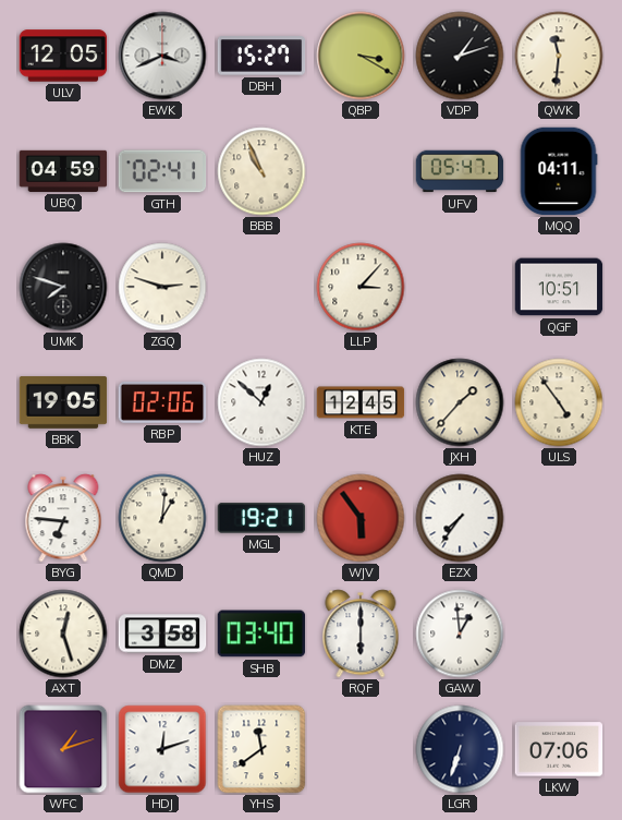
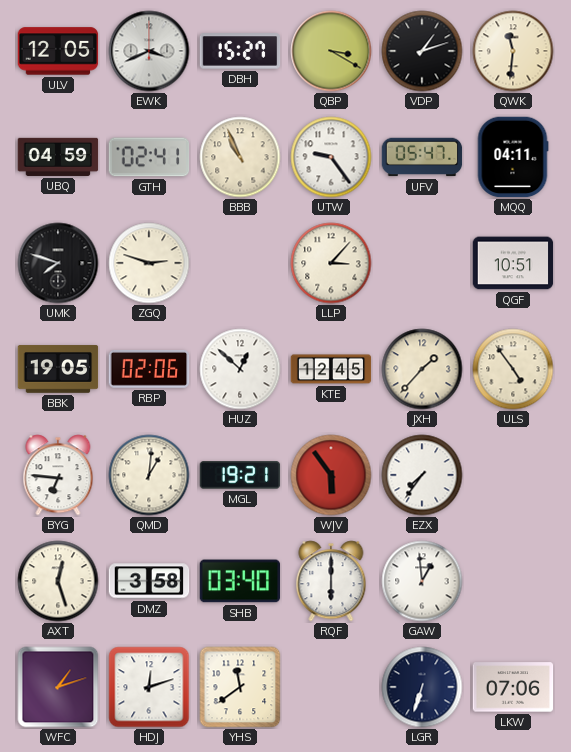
UTW: none -> 9:24
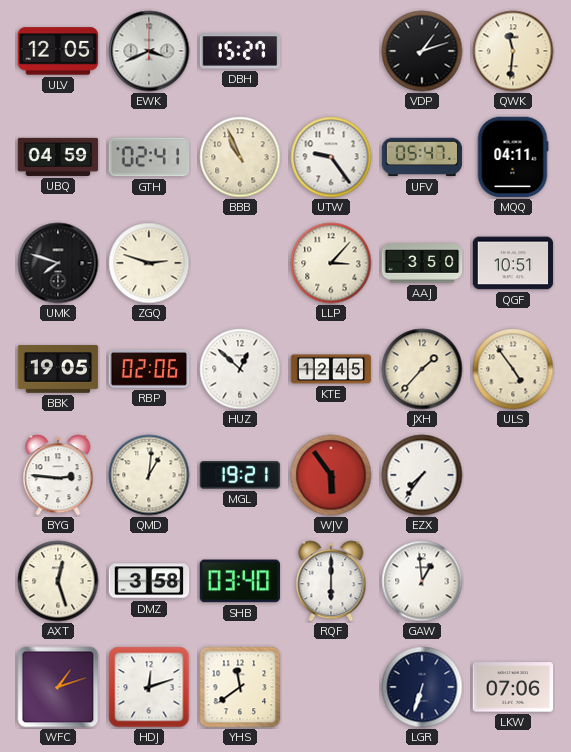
QBP: 3:20 -> none
AAJ: none -> 3:50
BYG: 6:46 -> 2:46
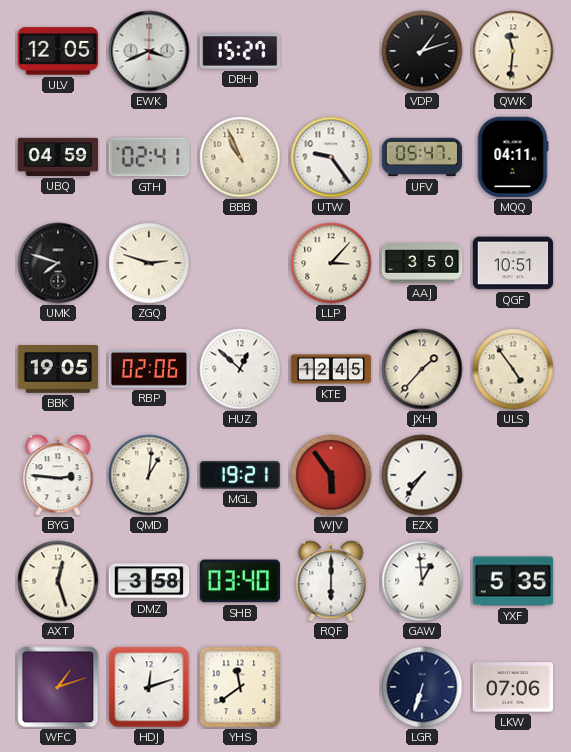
YXF: none -> 5:35
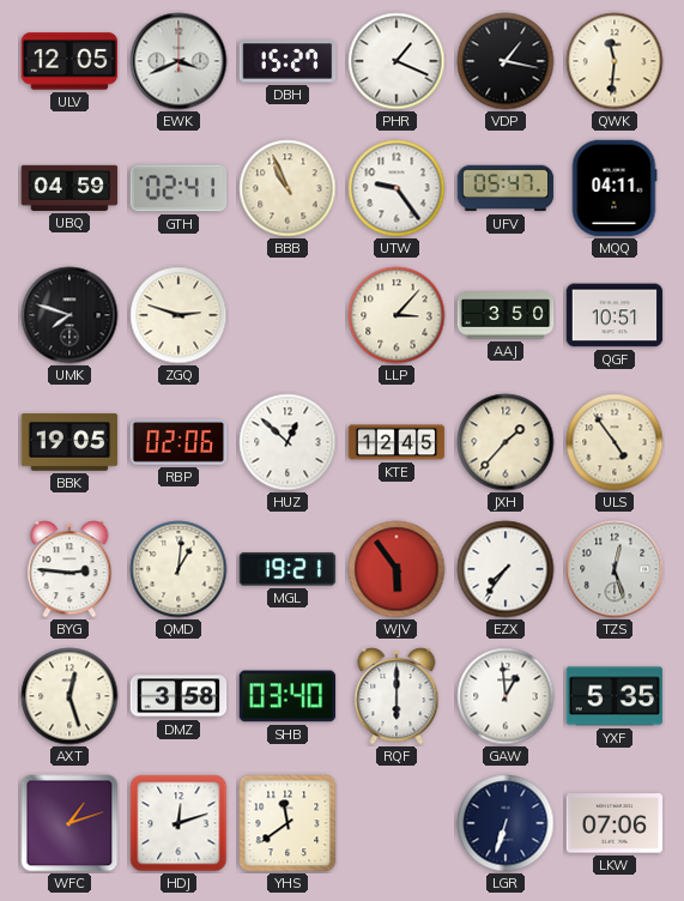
PHR: none -> 1:19
VDP: 1:12 -> 1:17
TZS: none -> 12:27
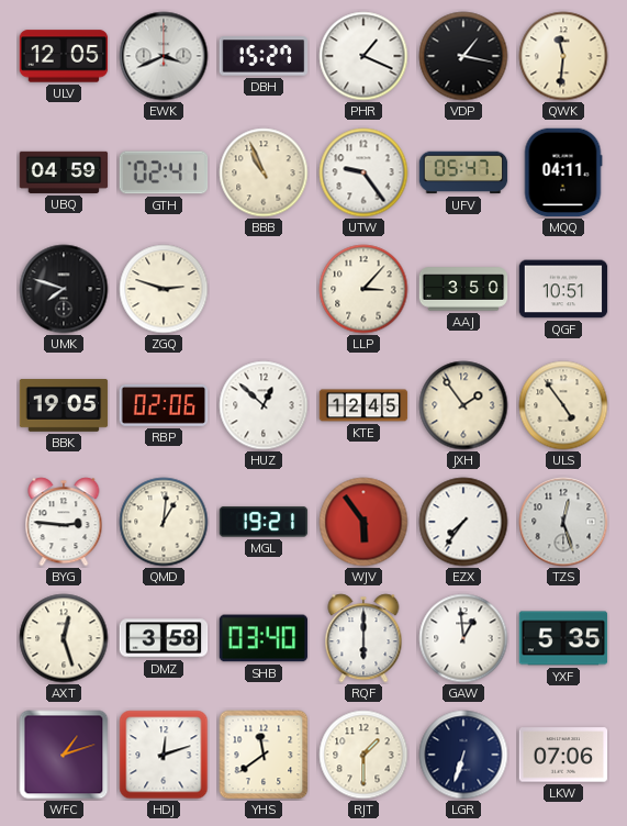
JXH: 1:37 -> 1:54
RJT: none -> 1:30
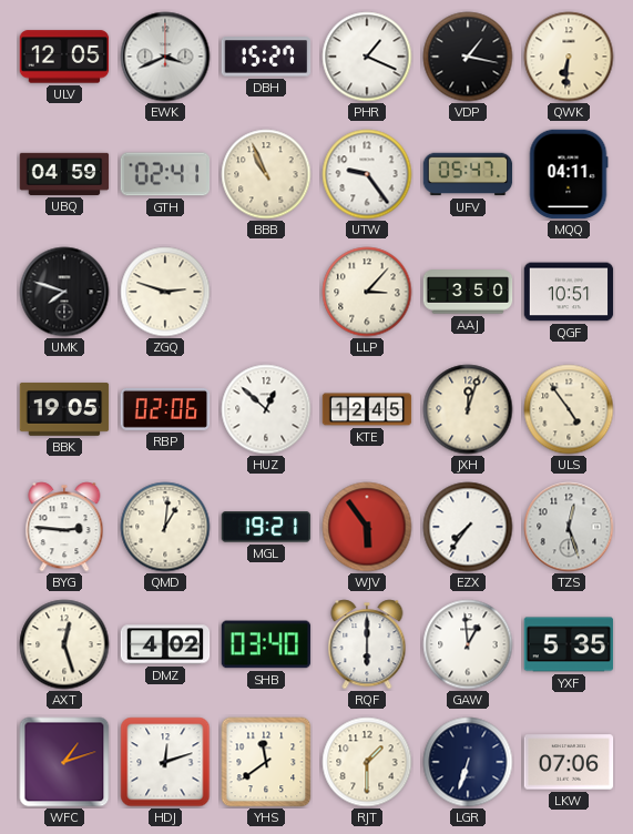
QWK: 11:31 -> 6:31
JXH: 1:54 -> 12:03
DMZ: 3:58 -> 4:02
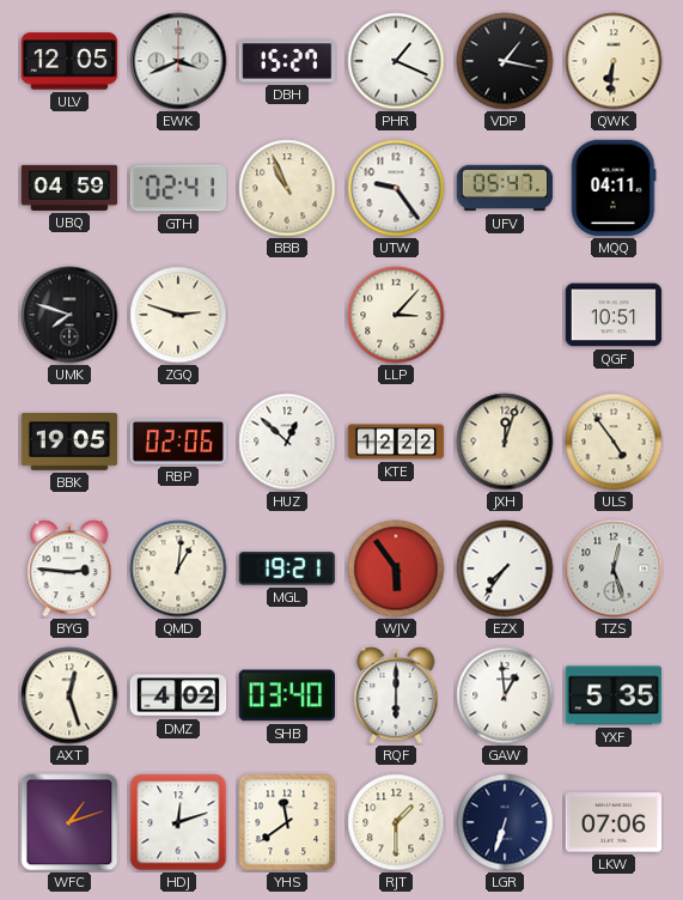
AAJ: 3:50 -> none
KTE: 12:45 -> 12:22
